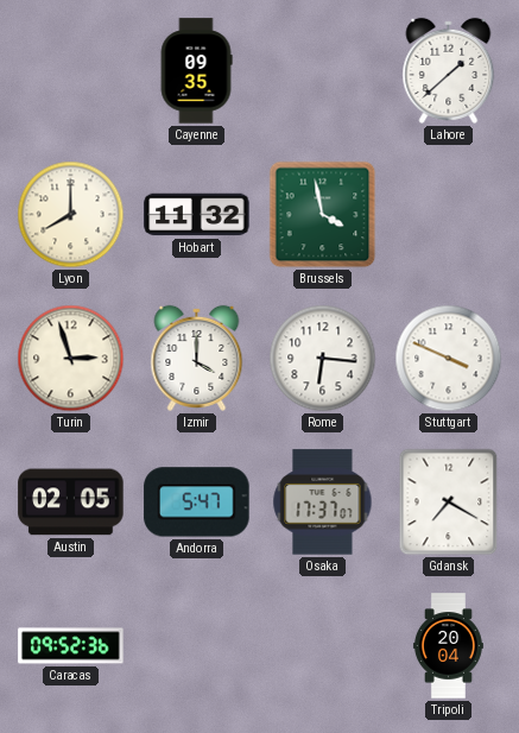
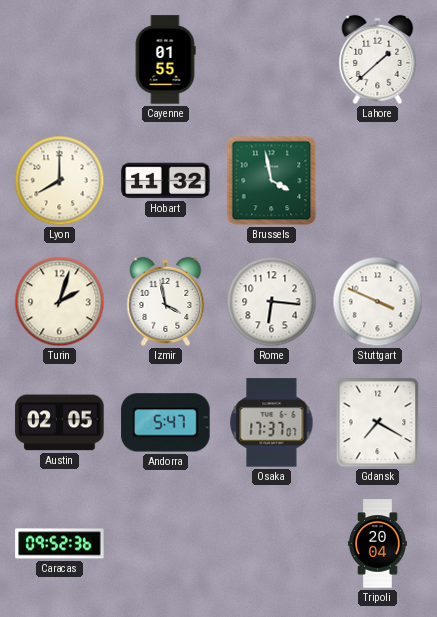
Cayenne: 09:35 -> 01:55
Turin: 2:57 -> 2:03
Izmir: 4:00 -> 3:58
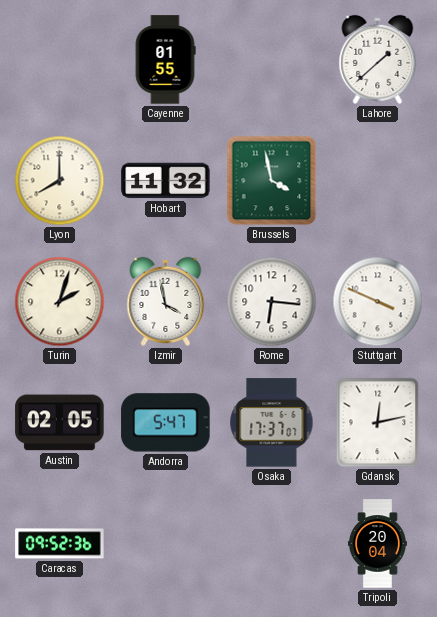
Gdansk: 7:20 -> 12:13
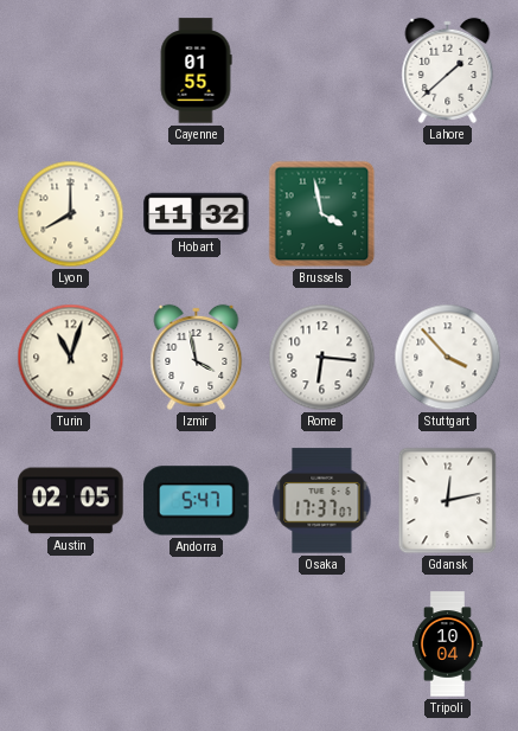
Turin: 2:03 -> 11:03
Stuttgart: 3:49 -> 3:53
Caracas: 09:52 -> none
Tripoli: 20:04 -> 10:04
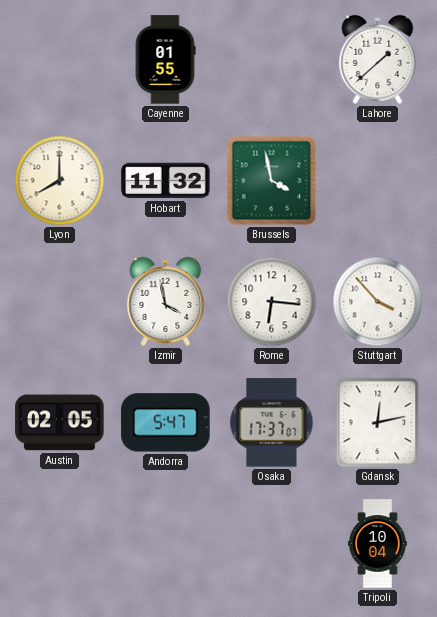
Turin: 11:03 -> none
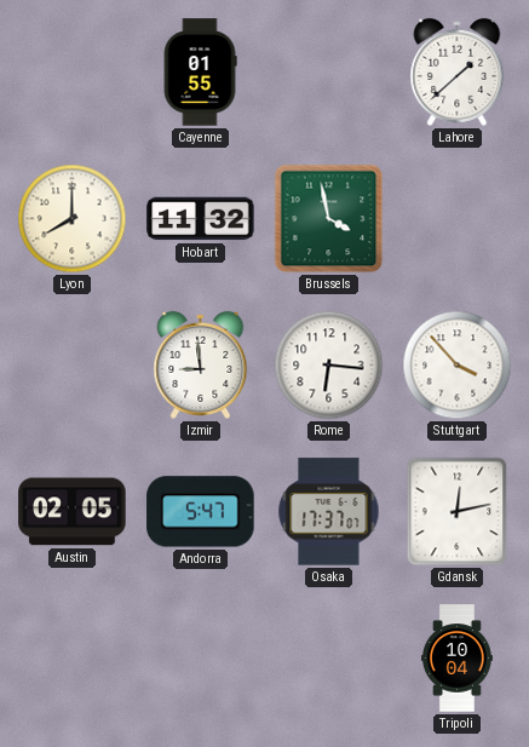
Izmir: 3:58 -> 8:59
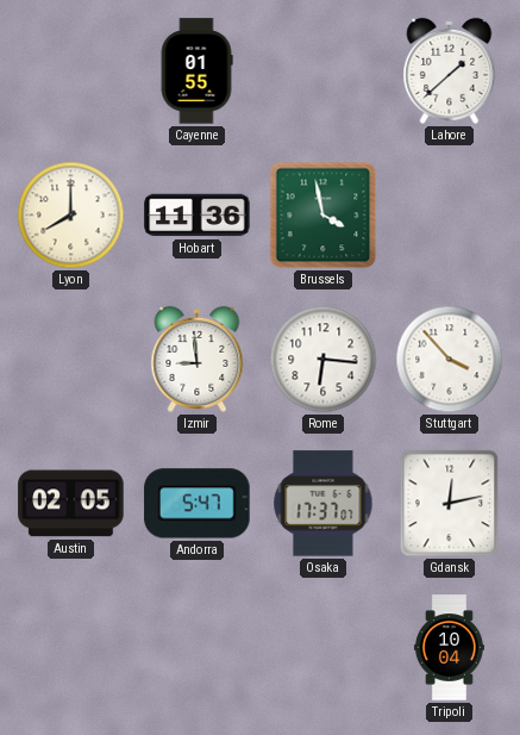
Hobart: 11:32 -> 11:36
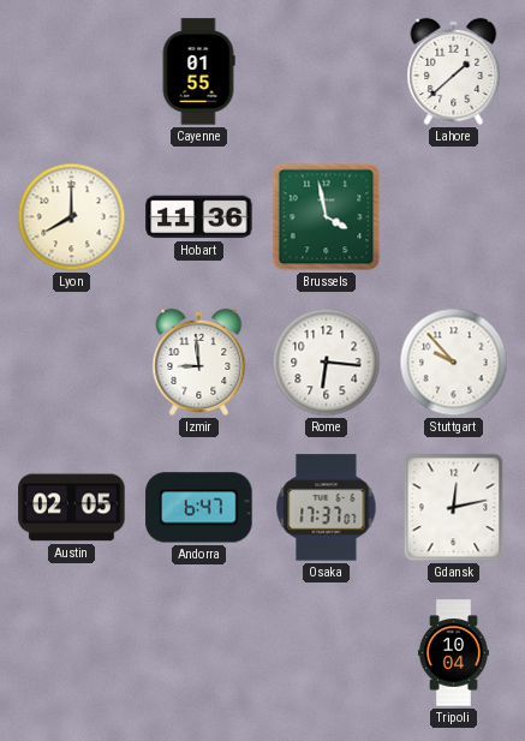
Stuttgart: 3:53 -> 9:53
Andorra: 5:47 -> 6:47
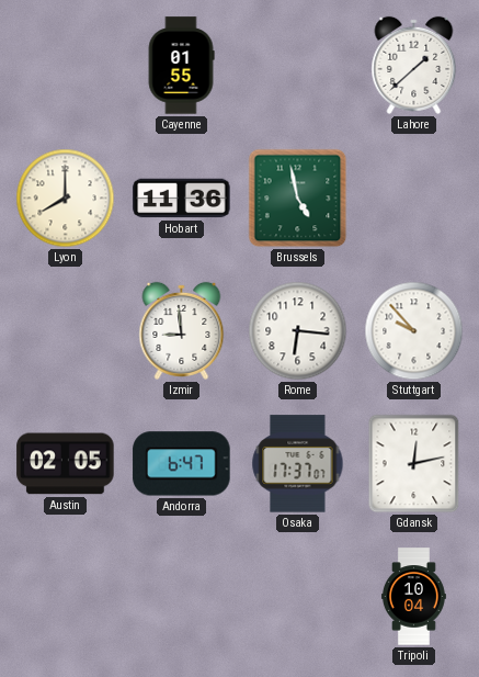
Brussels: 3:58 -> 4:58
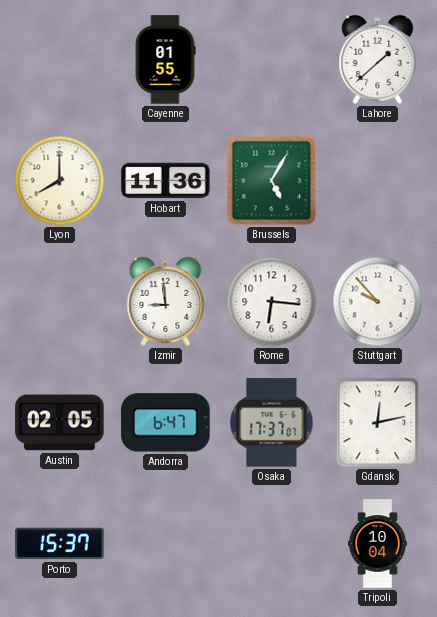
Brussels: 4:58 -> 5:05
Porto: none -> 15:37
